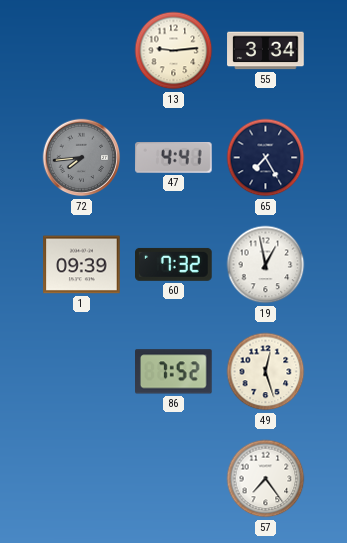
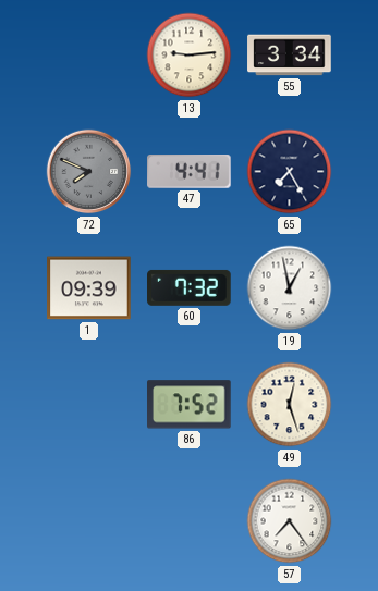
72: 7:44 -> 7:49
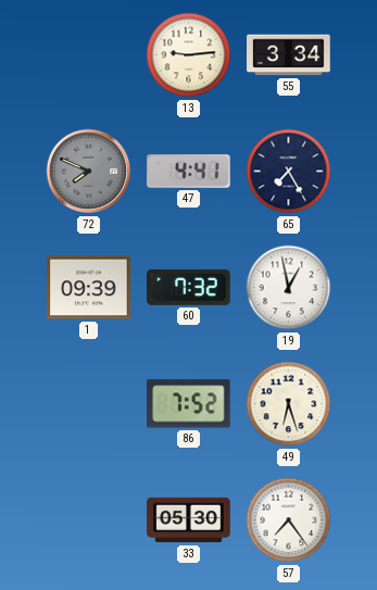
49: 12:27 -> 6:27
33: none -> 05:30
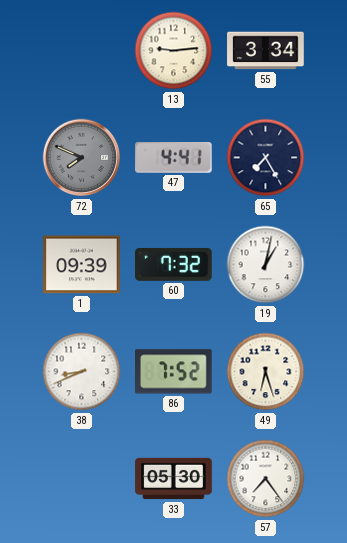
19: 12:58 -> 1:02
38: none -> 8:41
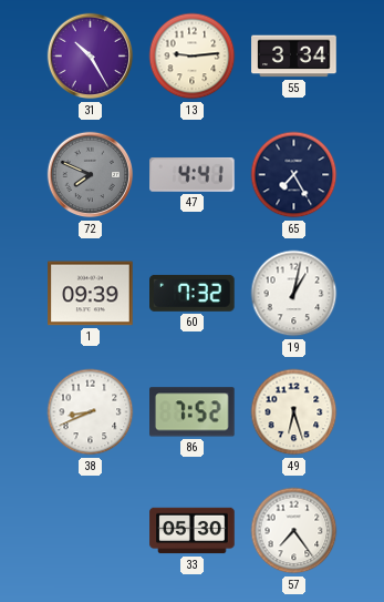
31: none -> 10:25
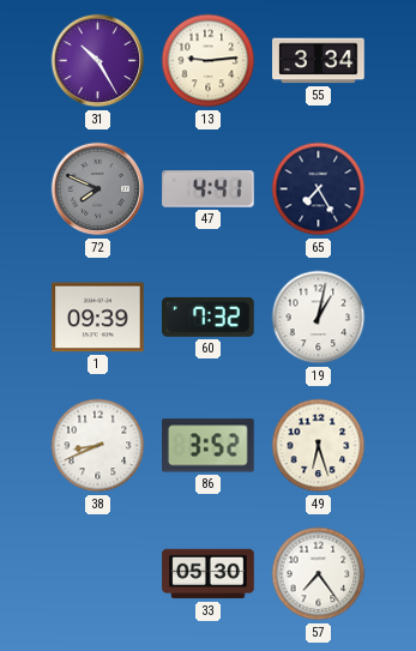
86: 7:52 -> 3:52
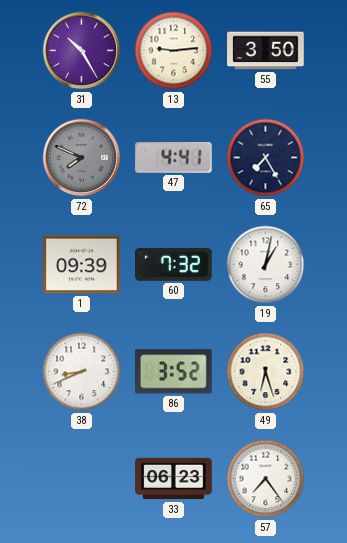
55: 3:34 -> 3:50
33: 05:30 -> 06:23
